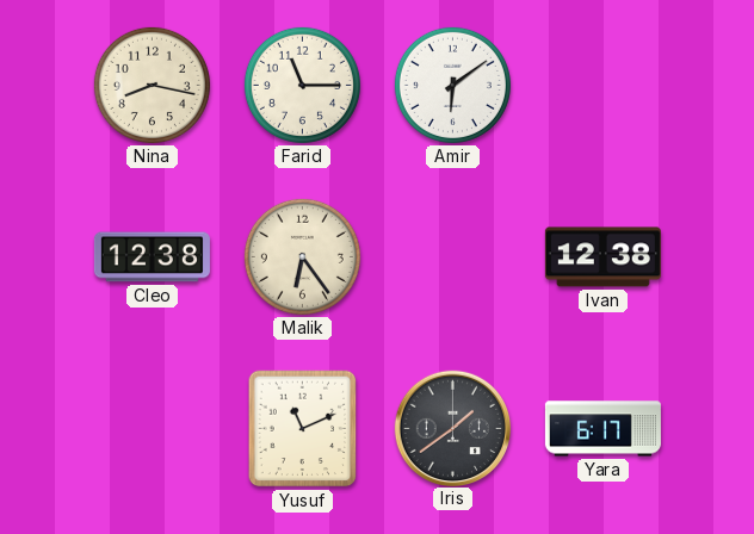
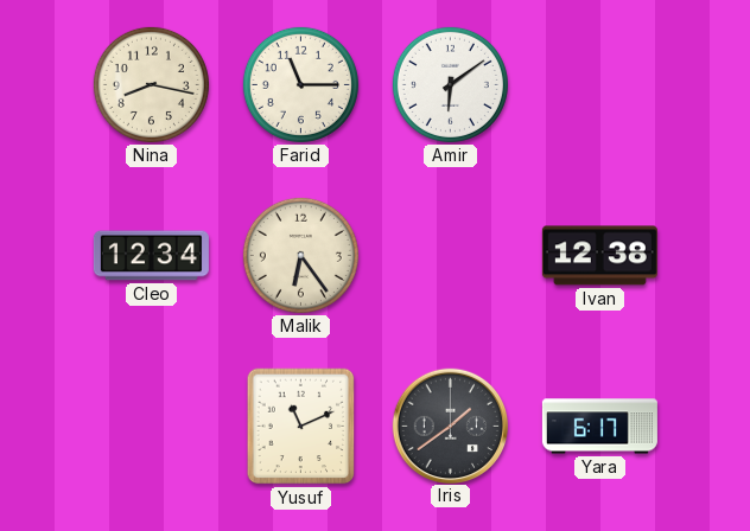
Cleo: 12:38 -> 12:34
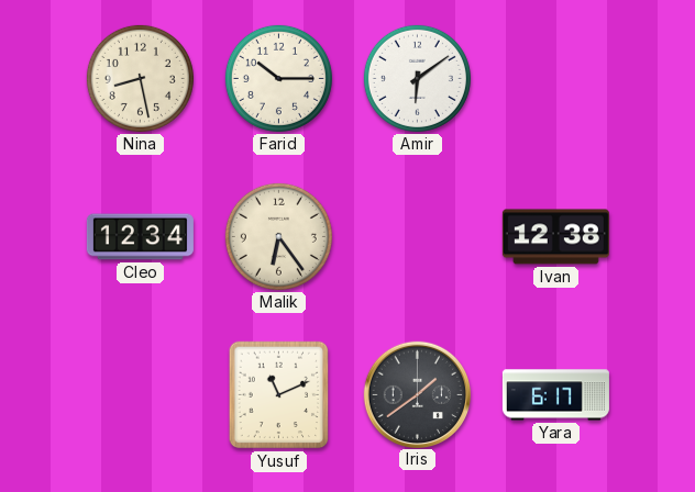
Nina: 8:17 -> 8:28
Farid: 11:15 -> 10:15
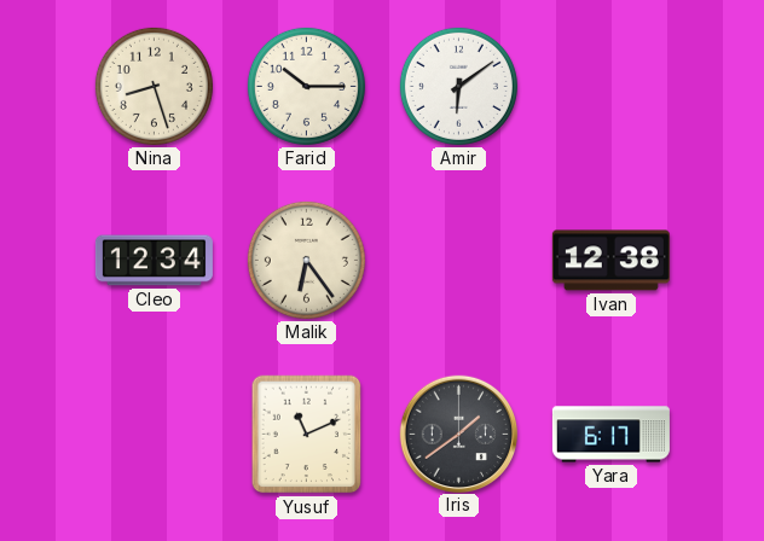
Nina: 8:28 -> 8:27
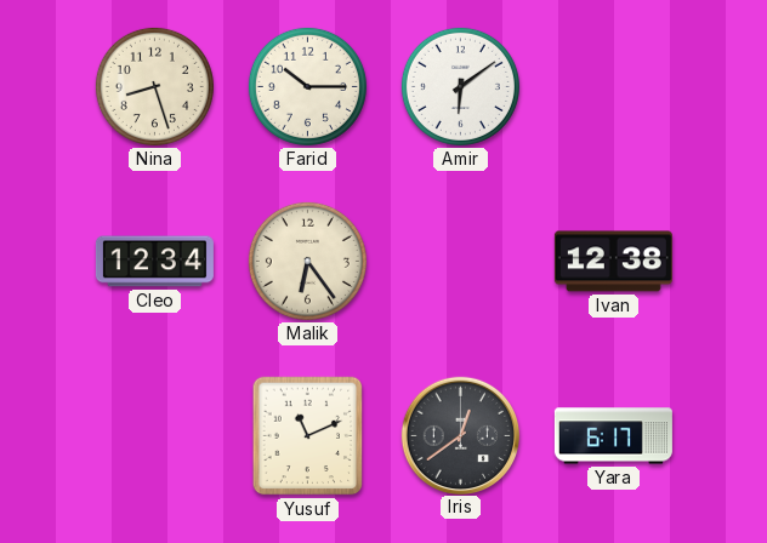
Iris: 1:39 -> 12:39
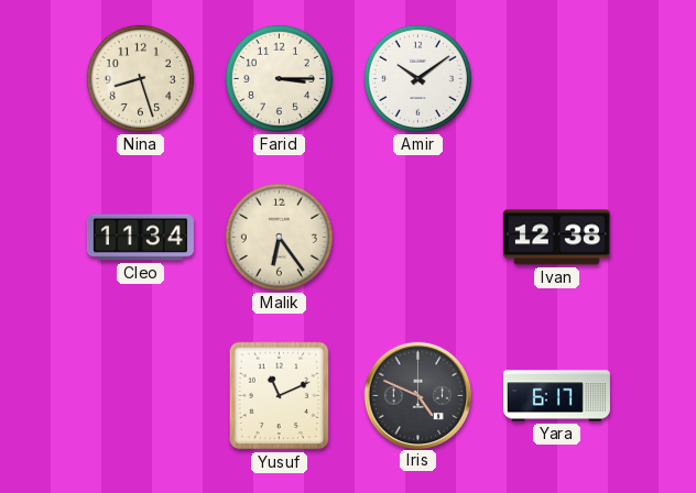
Farid: 10:15 -> 3:15
Amir: 6:09 -> 10:09
Cleo: 12:34 -> 11:34
Iris: 12:39 -> 4:49
